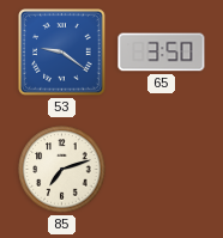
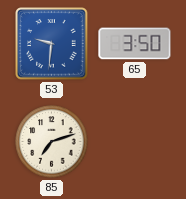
53: 9:21 -> 9:31
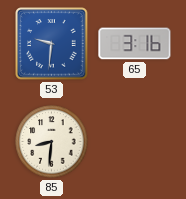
65: 3:50 -> 3:16
85: 7:12 -> 8:31
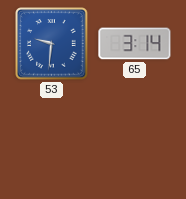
65: 3:16 -> 3:14
85: 8:31 -> none
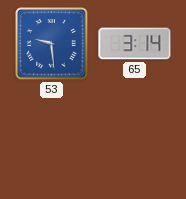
53: 9:31 -> 9:29
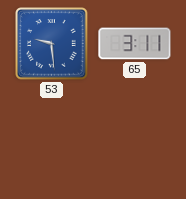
65: 3:14 -> 3:11
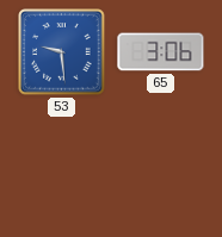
65: 3:11 -> 3:06
